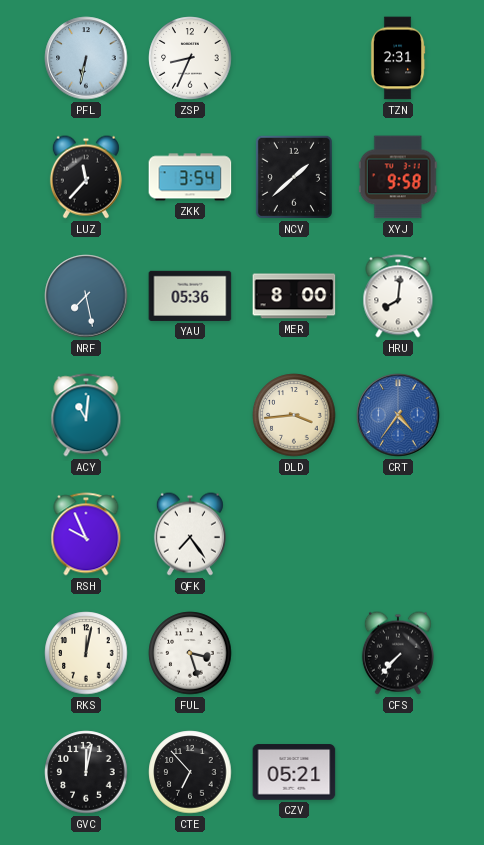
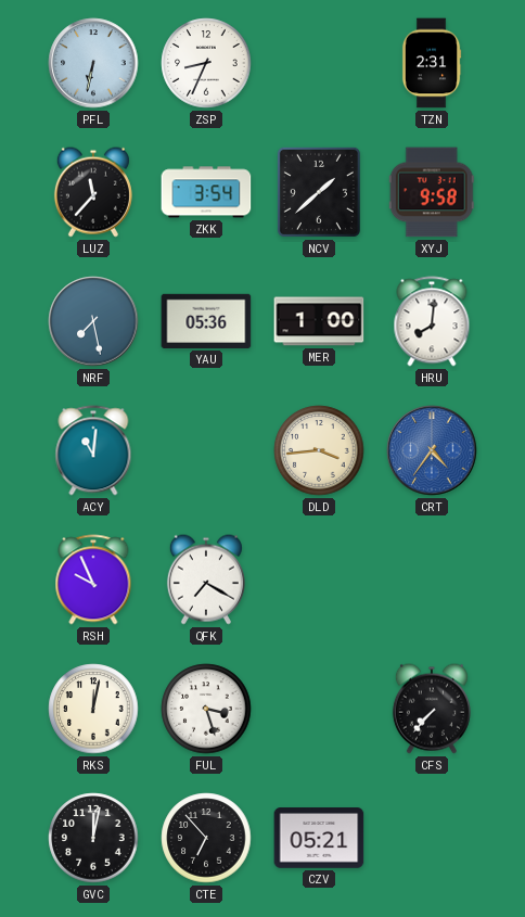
MER: 8:00 -> 1:00
QFK: 7:24 -> 7:20
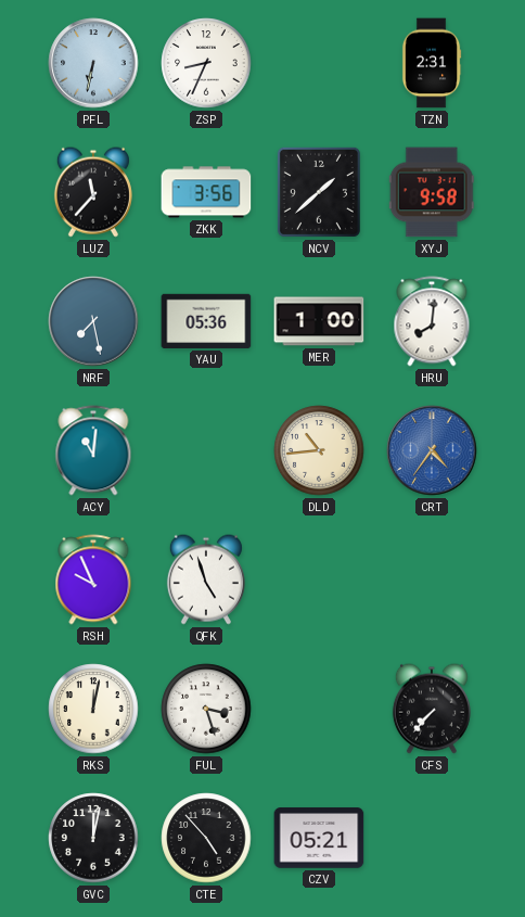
ZKK: 3:54 -> 3:56
DLD: 3:44 -> 10:44
QFK: 7:20 -> 4:57
CTE: 6:53 -> 4:53
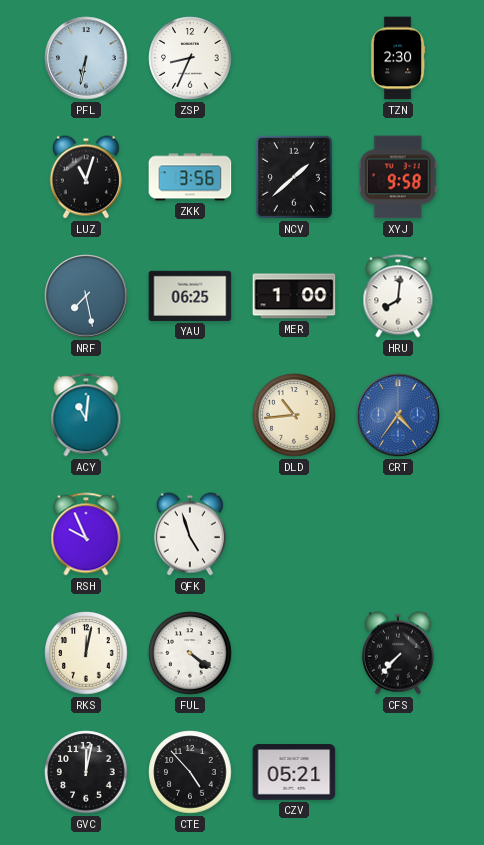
TZN: 2:31 -> 2:30
LUZ: 11:37 -> 11:03
YAU: 05:36 -> 06:25
FUL: 3:27 -> 4:21
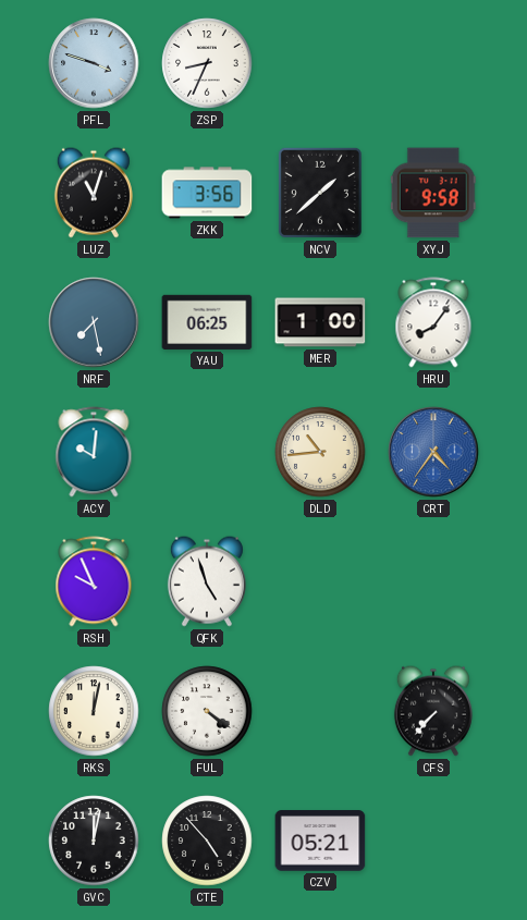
PFL: 6:32 -> 3:48
TZN: 2:30 -> none
HRU: 8:01 -> 8:06
ACY: 11:01 -> 10:01
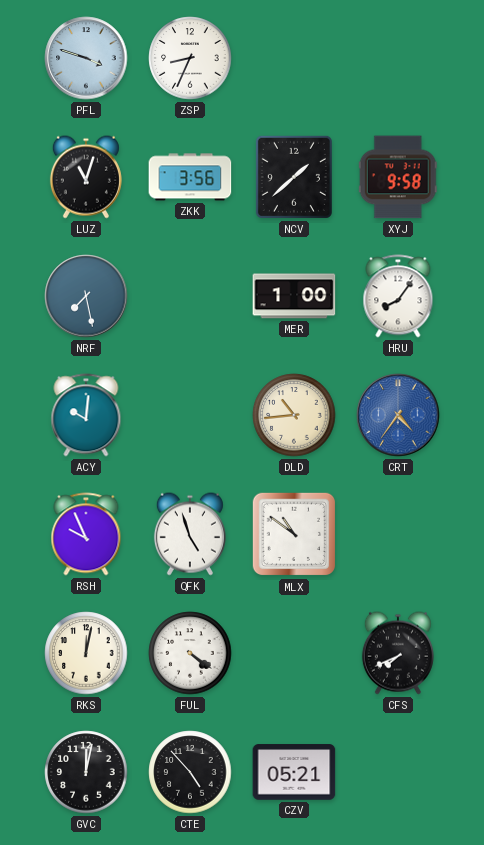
YAU: 06:25 -> none
MLX: none -> 10:51
CFS: 7:37 -> 7:41
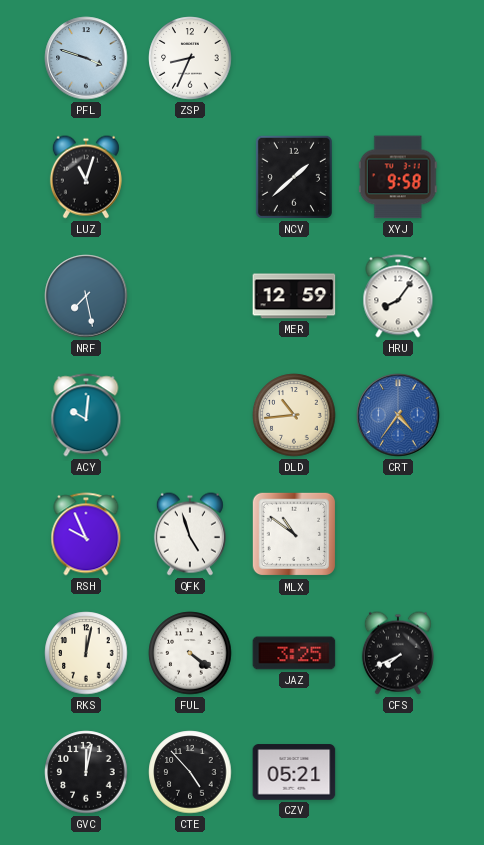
ZKK: 3:56 -> none
MER: 1:00 -> 12:59
JAZ: none -> 3:25
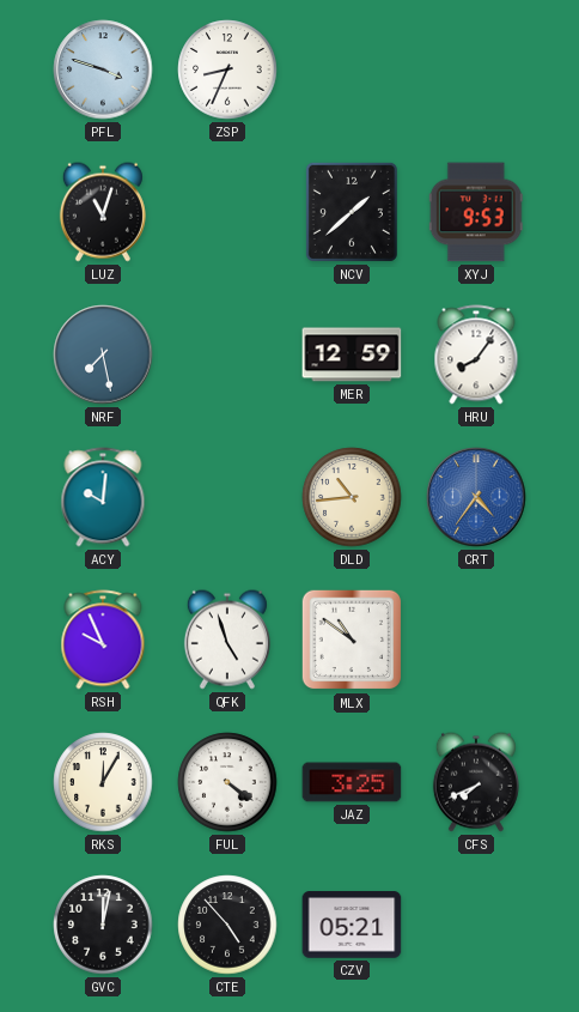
XYJ: 9:58 -> 9:53
RKS: 12:02 -> 12:05
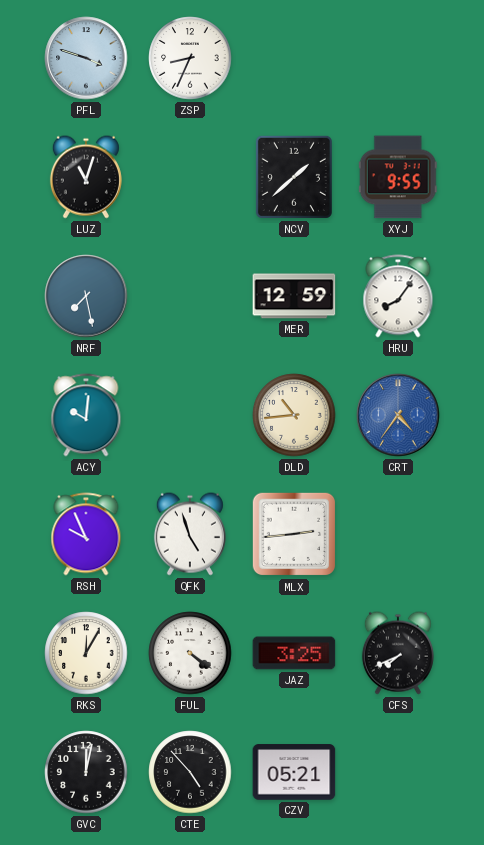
XYJ: 9:53 -> 9:55
MLX: 10:51 -> 2:44
